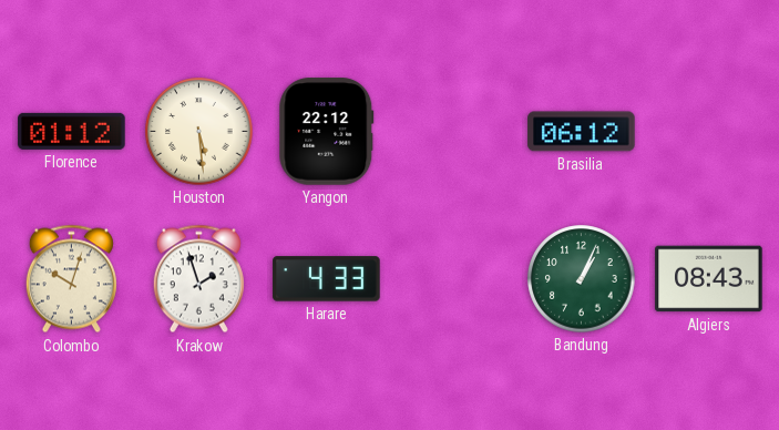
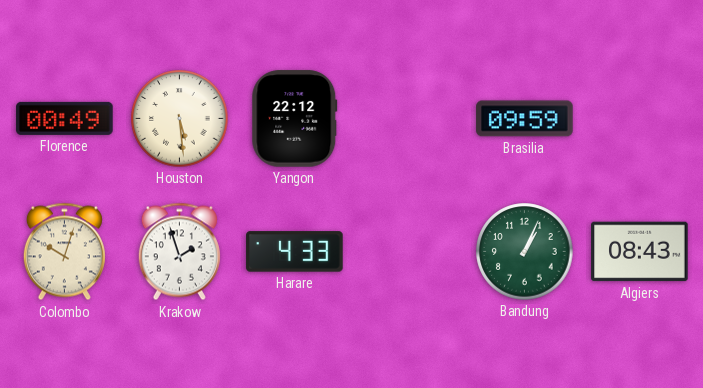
Florence: 01:12 -> 00:49
Brasilia: 06:12 -> 09:59
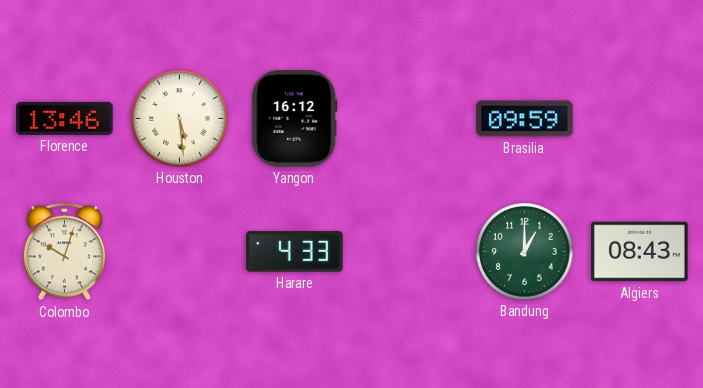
Florence: 00:49 -> 13:46
Yangon: 22:12 -> 16:12
Krakow: 1:57 -> none
Bandung: 1:04 -> 1:00
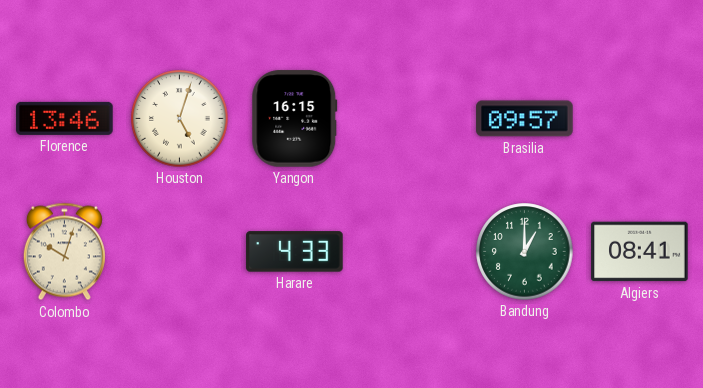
Houston: 5:29 -> 5:03
Yangon: 16:12 -> 16:15
Brasilia: 09:59 -> 09:57
Algiers: 08:43 -> 08:41
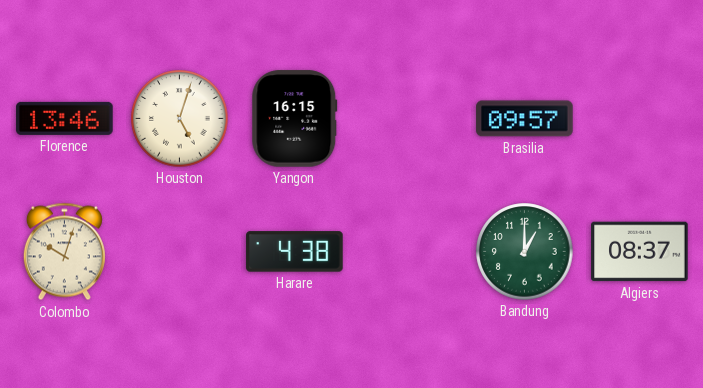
Harare: 4:33 -> 4:38
Algiers: 08:41 -> 08:37
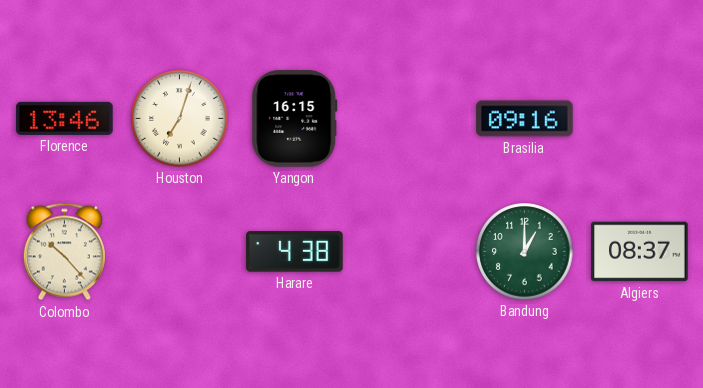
Houston: 5:03 -> 7:03
Brasilia: 09:57 -> 09:16
Colombo: 10:03 -> 10:23
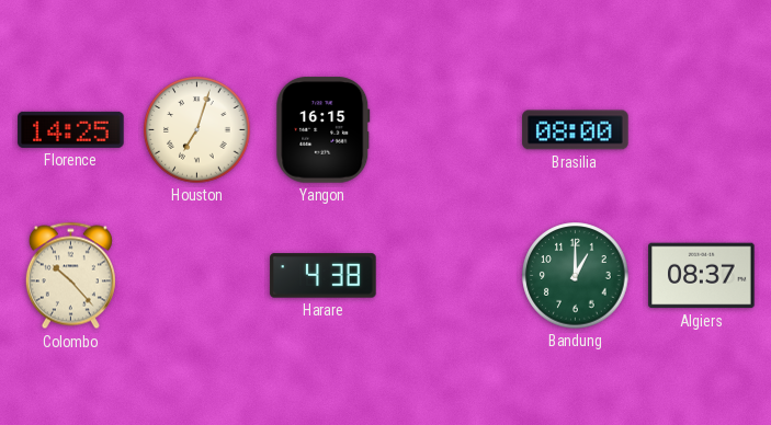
Florence: 13:46 -> 14:25
Brasilia: 09:16 -> 08:00
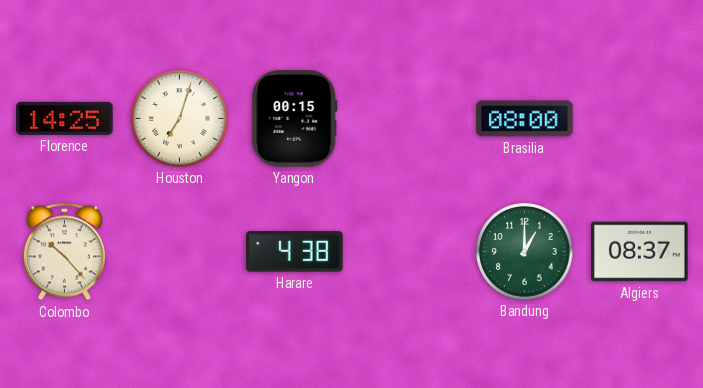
Yangon: 16:15 -> 00:15
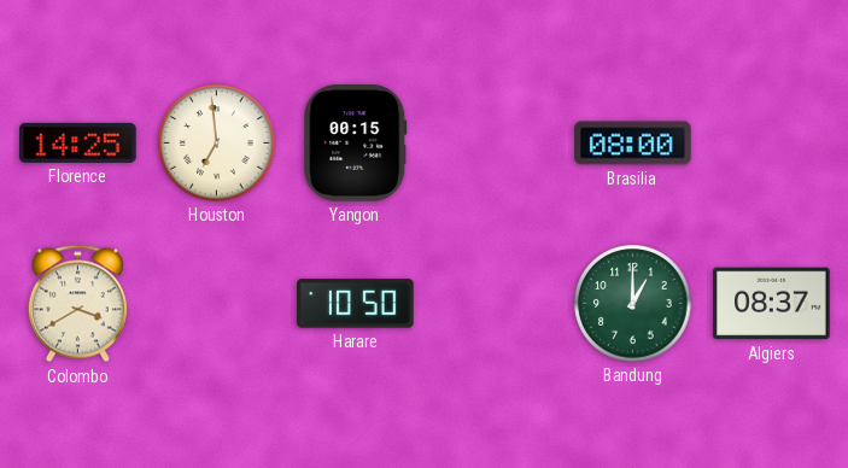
Houston: 7:03 -> 6:59
Colombo: 10:23 -> 3:40
Harare: 4:38 -> 10:50
